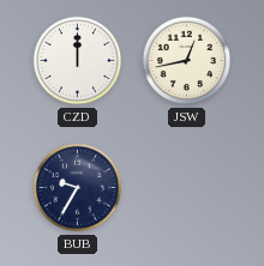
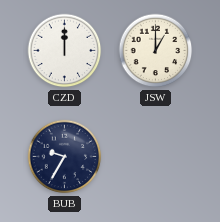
JSW: 12:43 -> 1:00
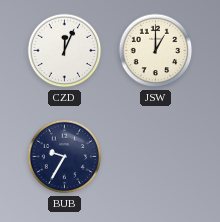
CZD: 12:00 -> 12:04
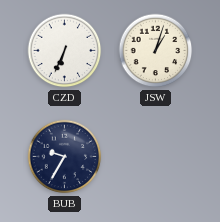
CZD: 12:04 -> 6:34
JSW: 1:00 -> 1:03
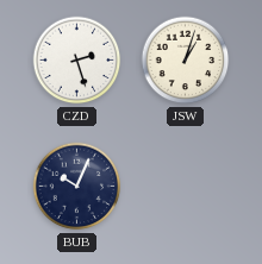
CZD: 6:34 -> 2:27
BUB: 9:35 -> 10:04
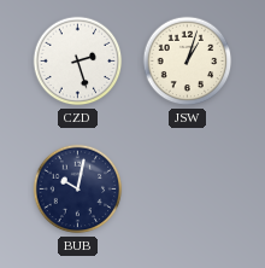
BUB: 10:04 -> 10:02
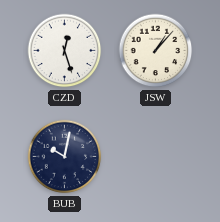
CZD: 2:27 -> 12:27
JSW: 1:03 -> 1:07
